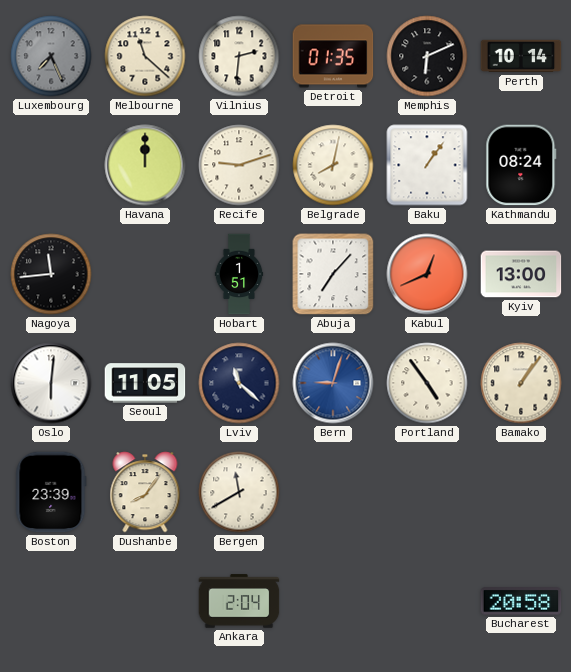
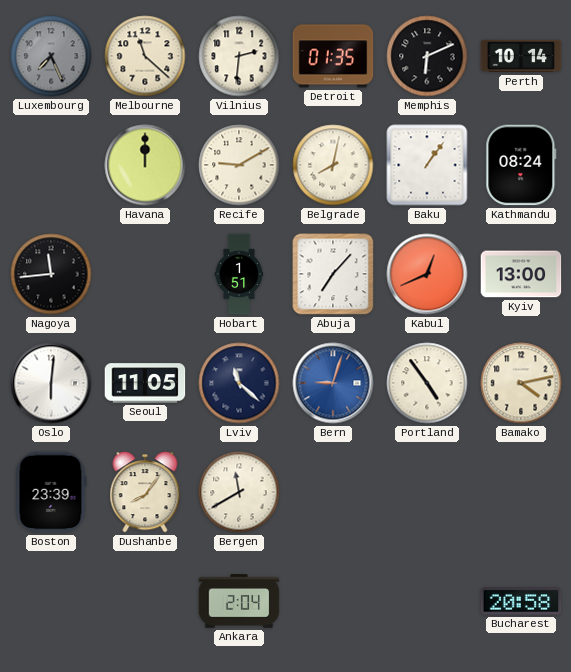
Recife: 9:12 -> 9:10
Bamako: 1:06 -> 4:13
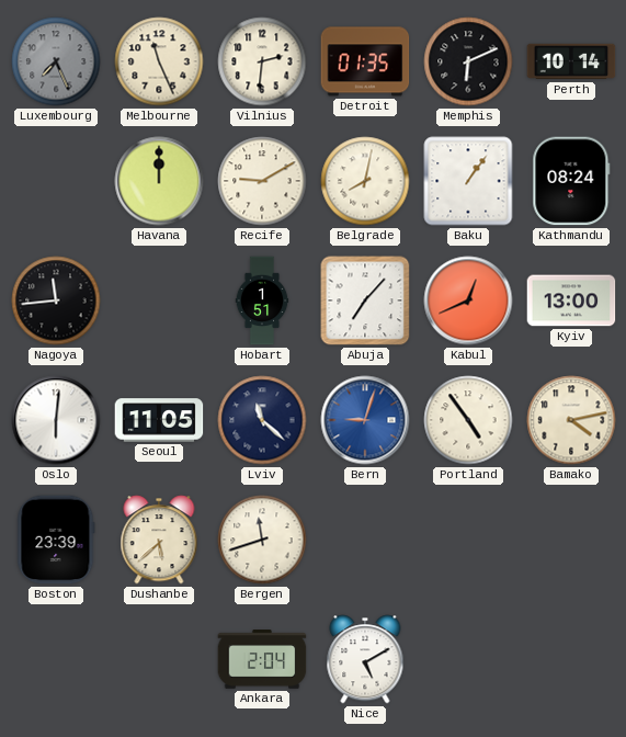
Melbourne: 11:22 -> 11:26
Dushanbe: 8:06 -> 5:38
Bergen: 11:40 -> 11:42
Nice: none -> 5:10
Bucharest: 20:58 -> none
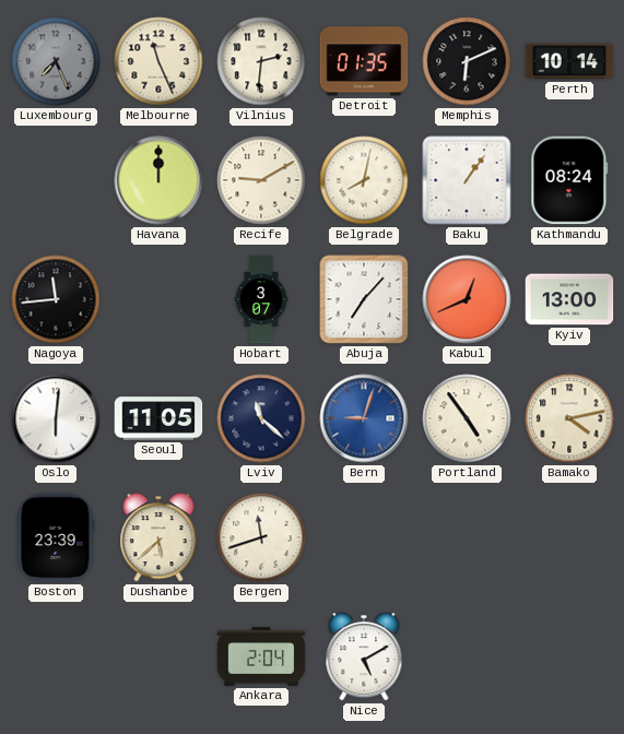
Hobart: 1:51 -> 3:07
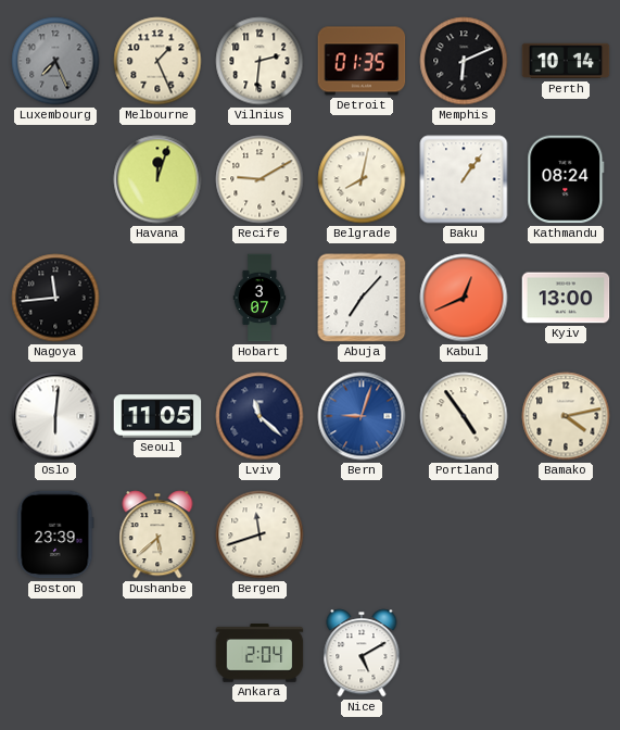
Melbourne: 11:26 -> 1:26
Havana: 12:00 -> 12:03
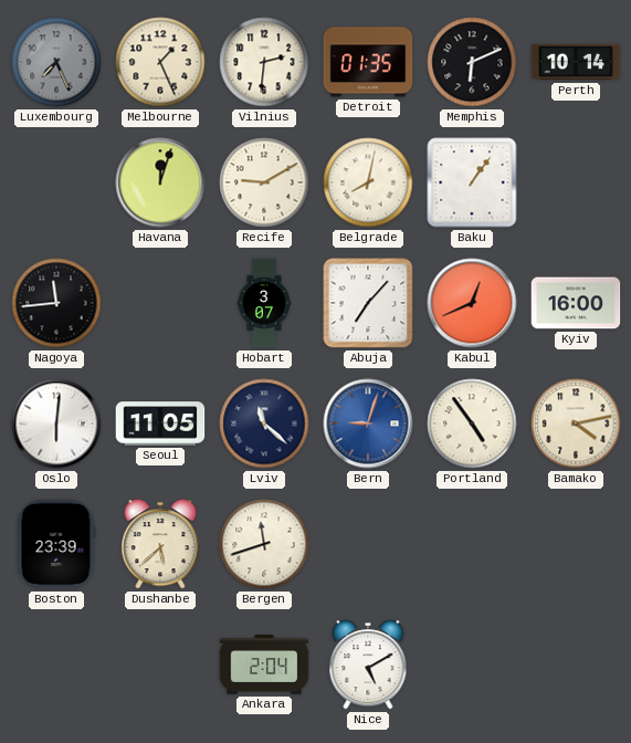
Kathmandu: 08:24 -> none
Kyiv: 13:00 -> 16:00
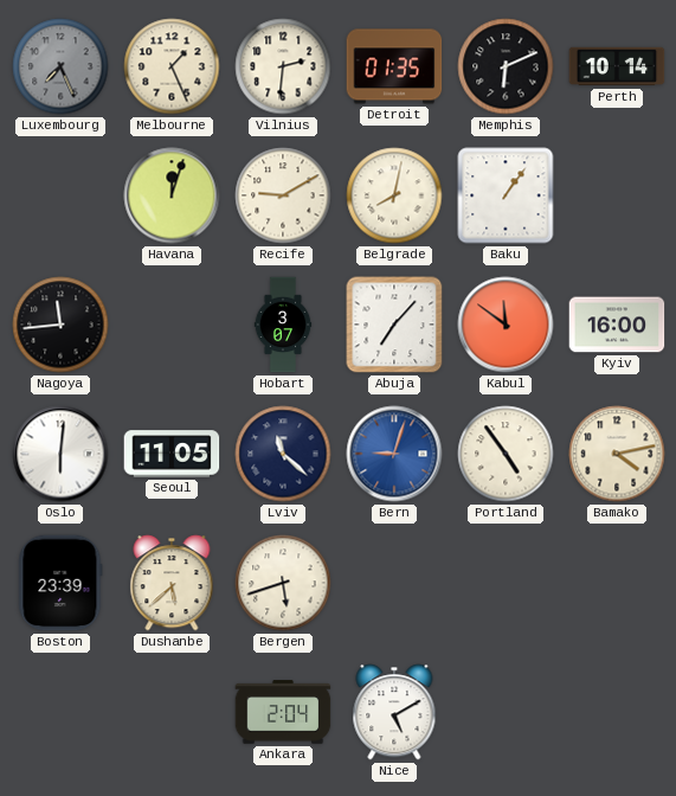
Kabul: 12:41 -> 11:51
Bergen: 11:42 -> 5:42
